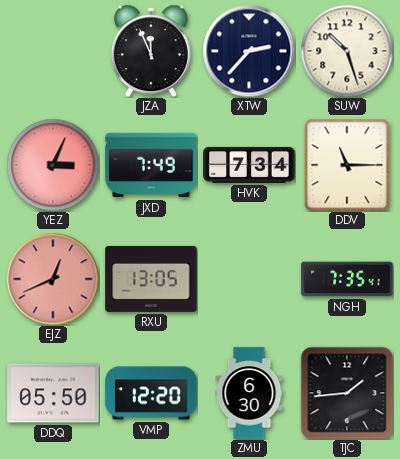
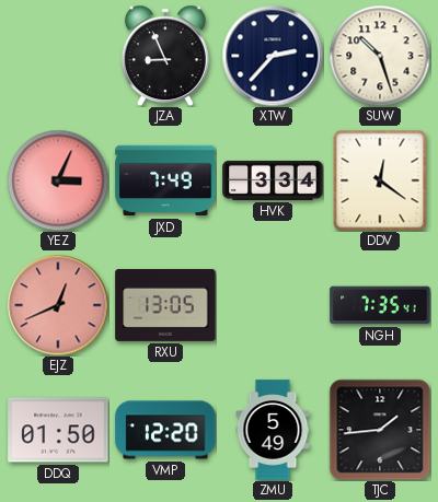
JZA: 11:56 -> 8:56
HVK: 7:34 -> 3:34
DDV: 11:15 -> 12:21
DDQ: 05:50 -> 01:50
ZMU: 6:30 -> 5:49
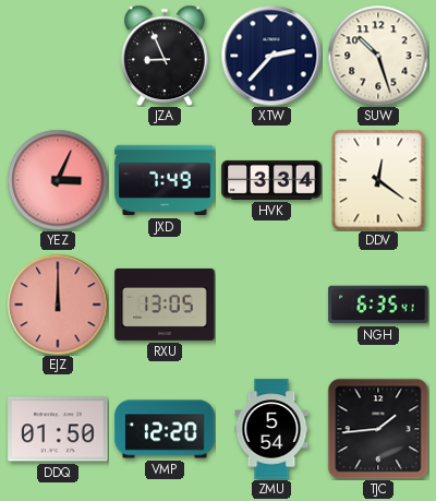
EJZ: 12:41 -> 12:00
NGH: 7:35 -> 6:35
ZMU: 5:49 -> 5:54
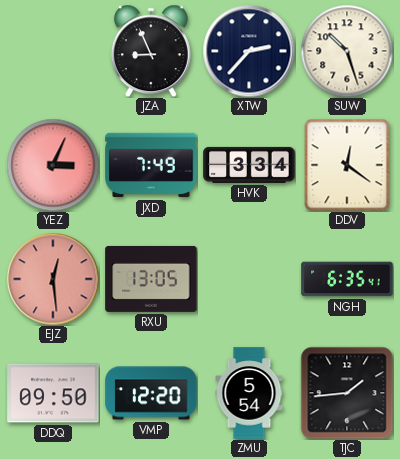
EJZ: 12:00 -> 12:29
DDQ: 01:50 -> 09:50
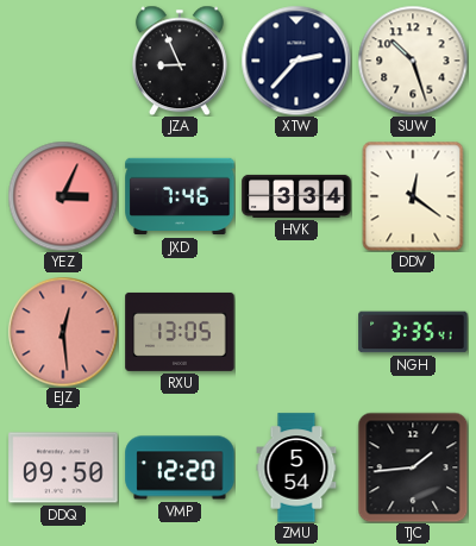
JXD: 7:49 -> 7:46
NGH: 6:35 -> 3:35
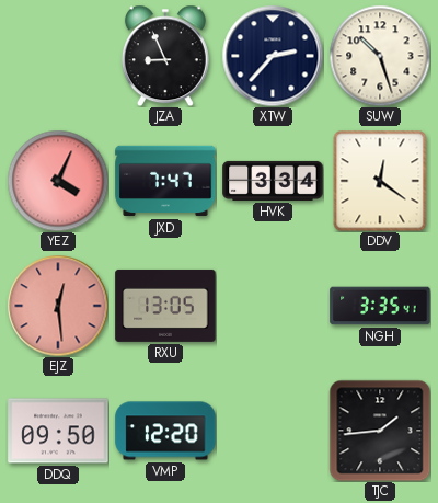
YEZ: 3:04 -> 4:04
JXD: 7:46 -> 7:47
ZMU: 5:54 -> none
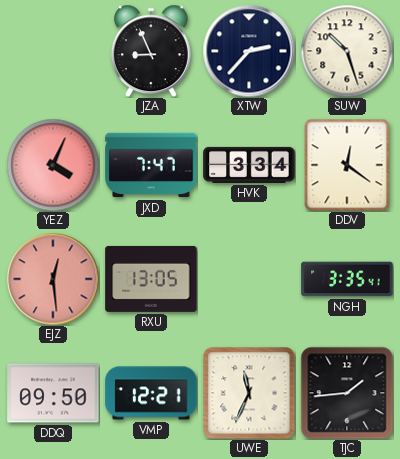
VMP: 12:20 -> 12:21
UWE: none -> 11:34
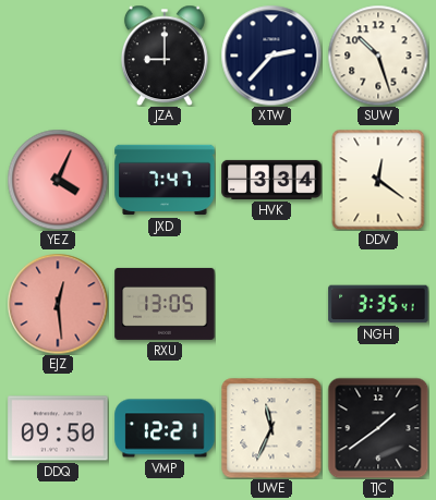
JZA: 8:56 -> 9:00
TJC: 1:44 -> 1:39
